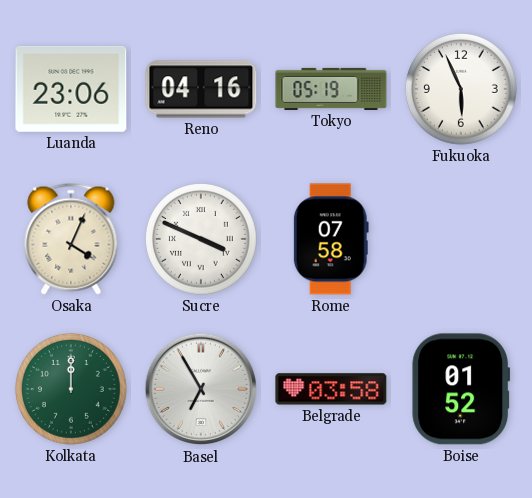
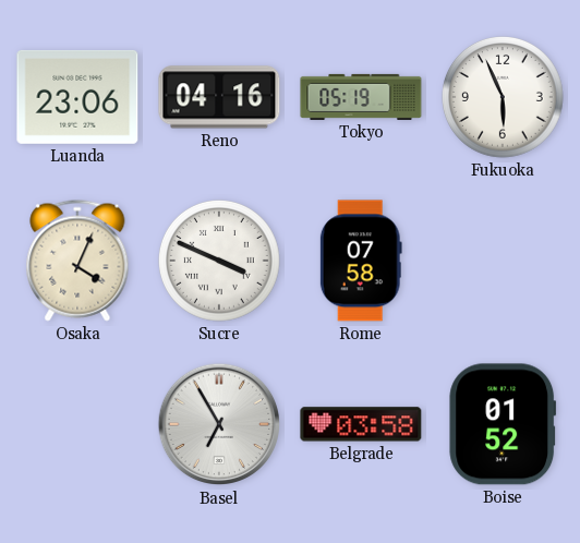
Kolkata: 12:00 -> none
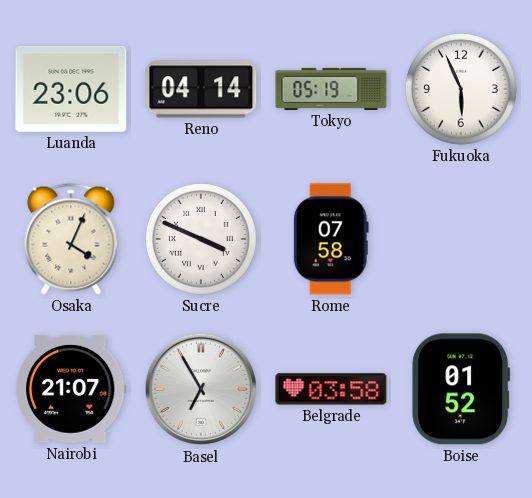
Reno: 04:16 -> 04:14
Nairobi: none -> 21:07
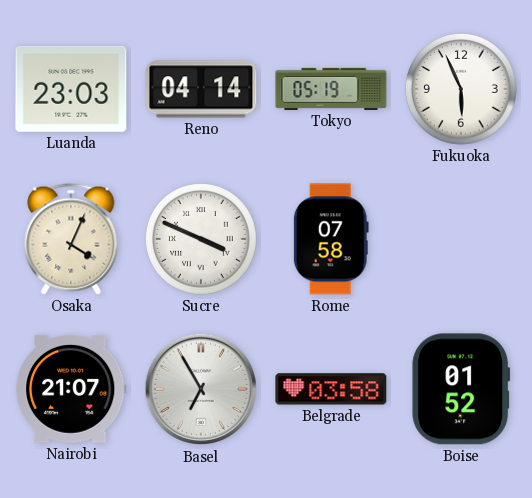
Luanda: 23:06 -> 23:03
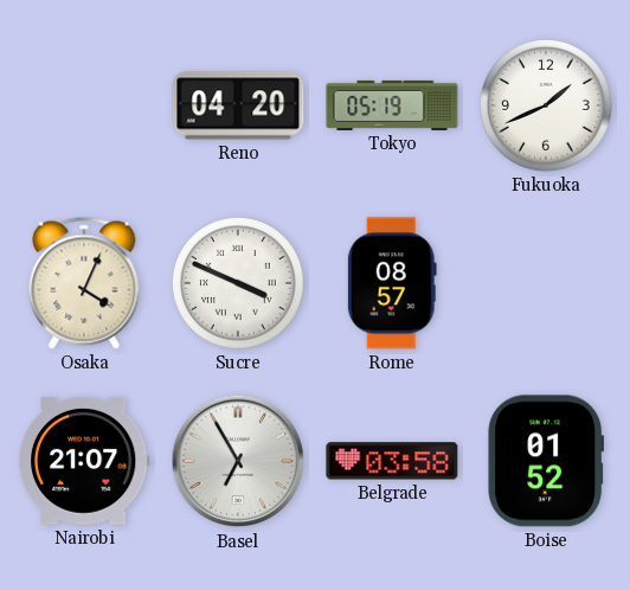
Luanda: 23:03 -> none
Reno: 04:14 -> 04:20
Fukuoka: 5:56 -> 1:41
Rome: 07:58 -> 08:57
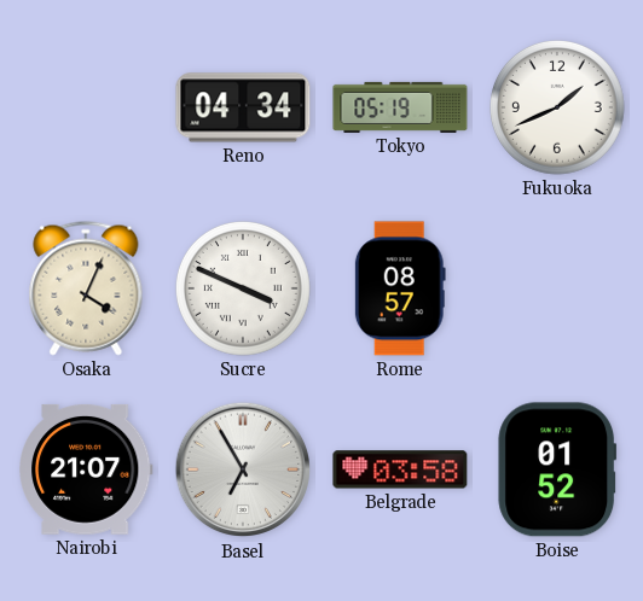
Reno: 04:20 -> 04:34
